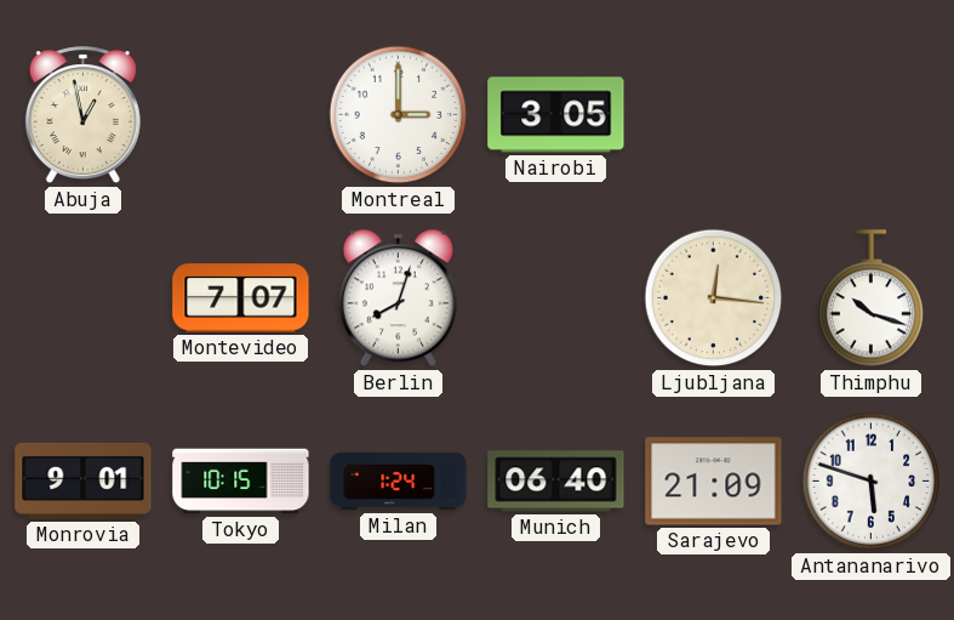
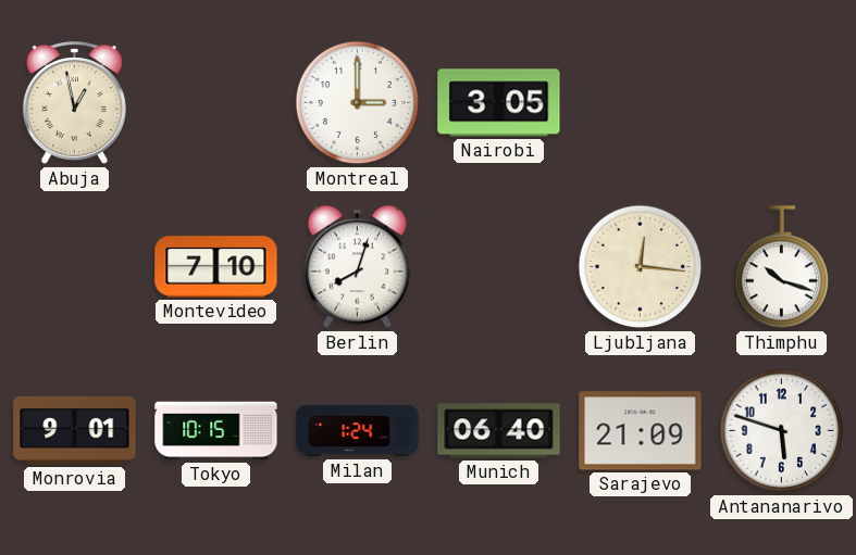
Montevideo: 7:07 -> 7:10
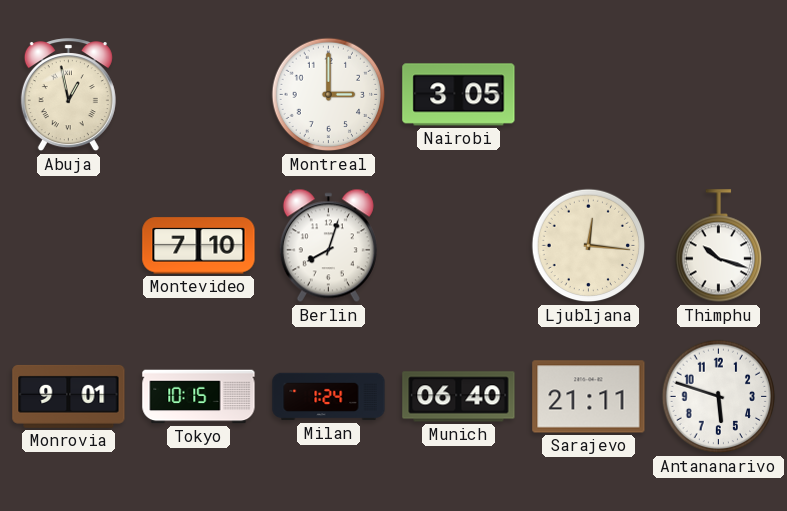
Sarajevo: 21:09 -> 21:11
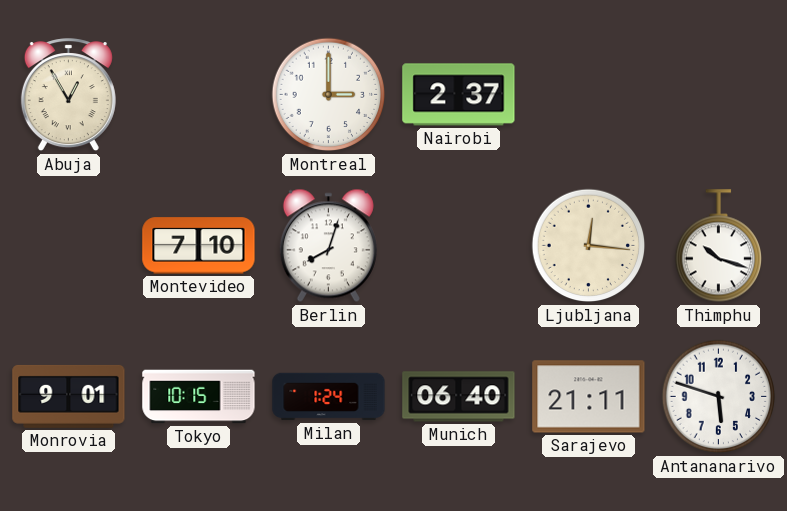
Abuja: 12:58 -> 12:55
Nairobi: 3:05 -> 2:37
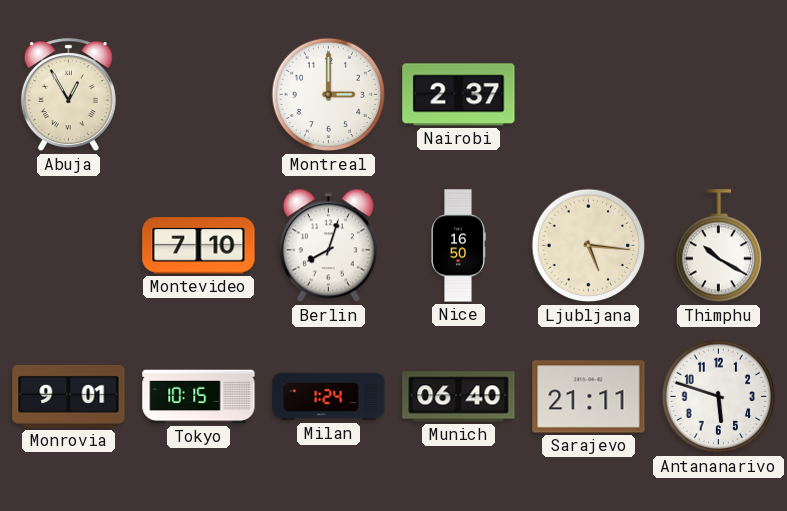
Nice: none -> 16:50
Ljubljana: 12:16 -> 5:16
Thimphu: 10:18 -> 10:20
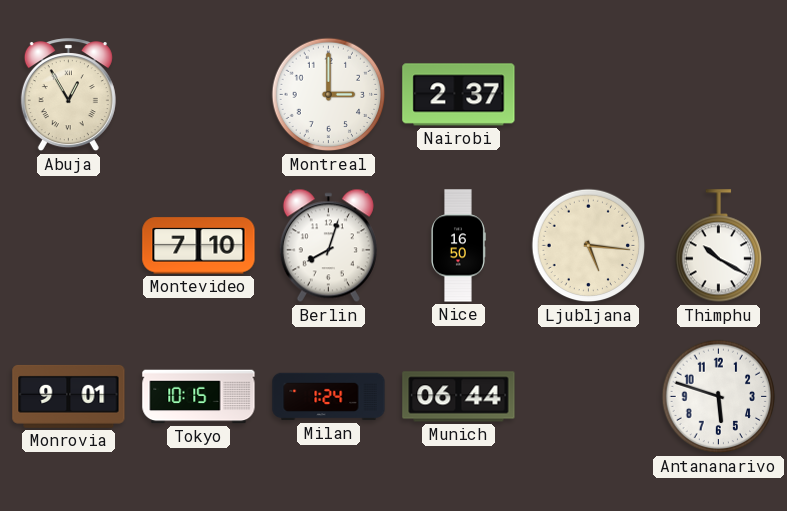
Munich: 06:40 -> 06:44
Sarajevo: 21:11 -> none
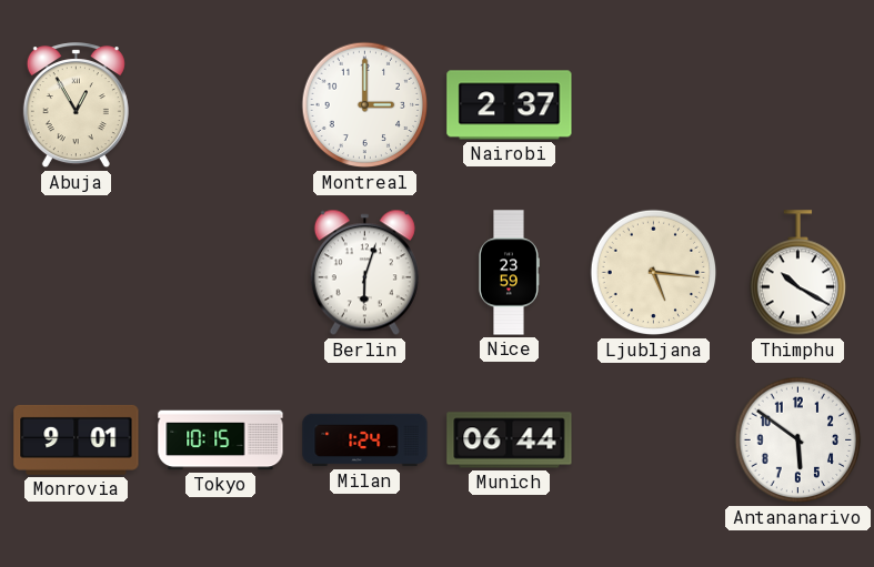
Montevideo: 7:10 -> none
Berlin: 8:03 -> 6:03
Nice: 16:50 -> 23:59
Antananarivo: 5:48 -> 5:51
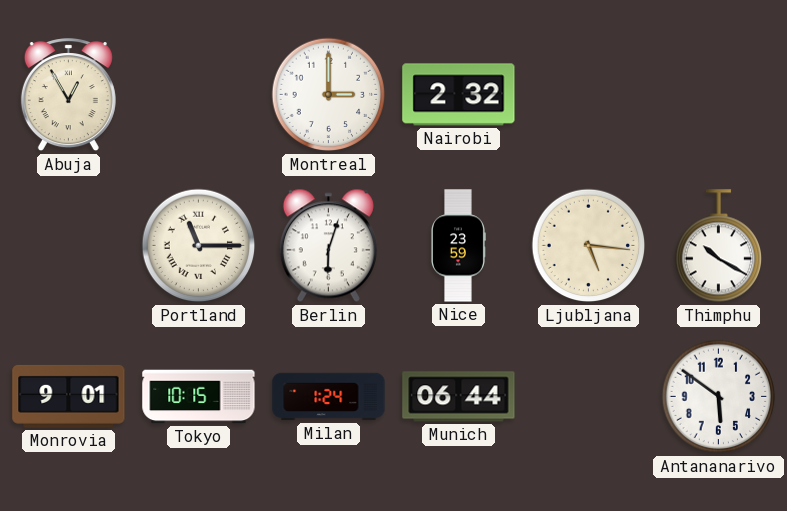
Nairobi: 2:37 -> 2:32
Portland: none -> 11:15
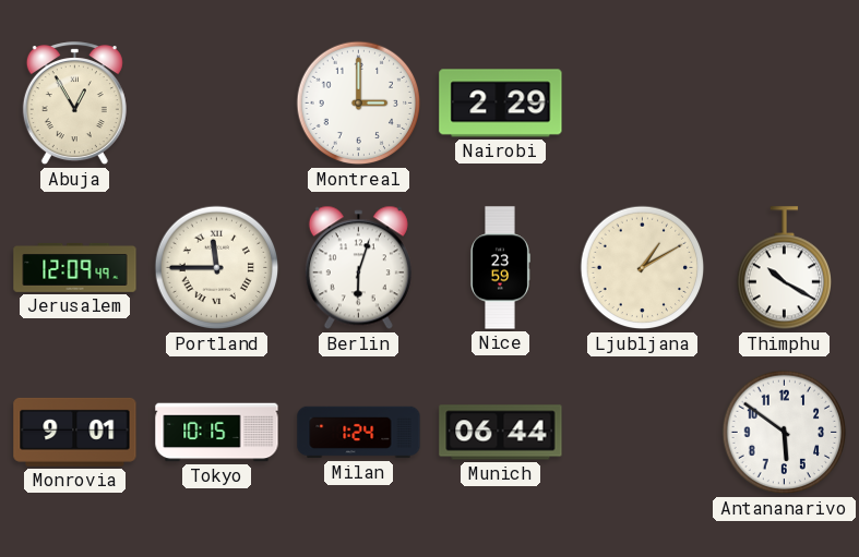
Nairobi: 2:32 -> 2:29
Jerusalem: none -> 12:09
Portland: 11:15 -> 11:45
Ljubljana: 5:16 -> 1:10
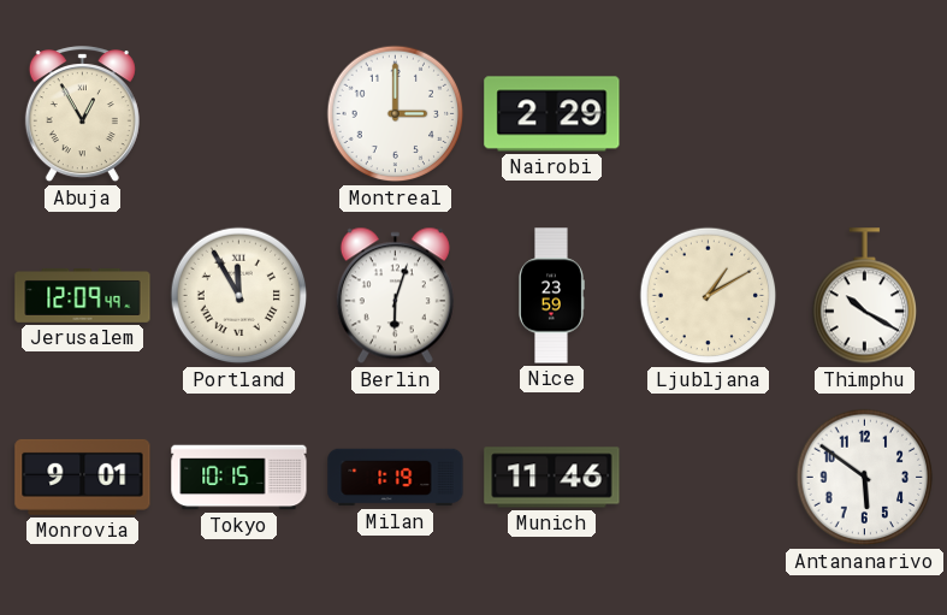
Portland: 11:45 -> 11:55
Milan: 1:24 -> 1:19
Munich: 06:44 -> 11:46
